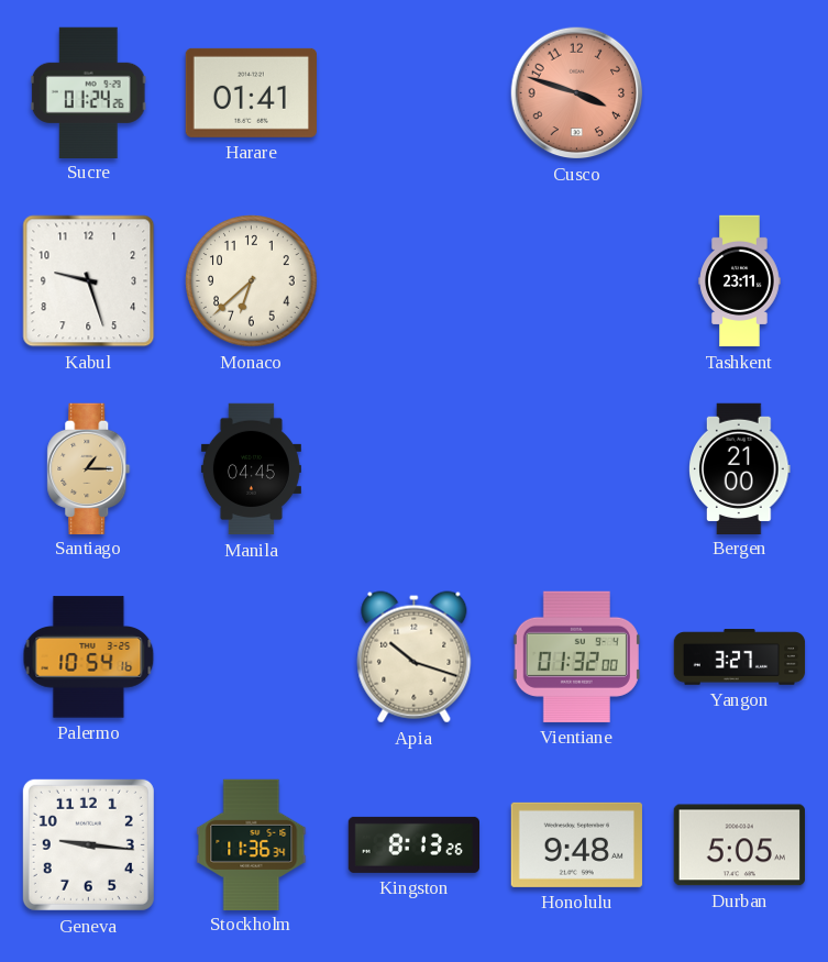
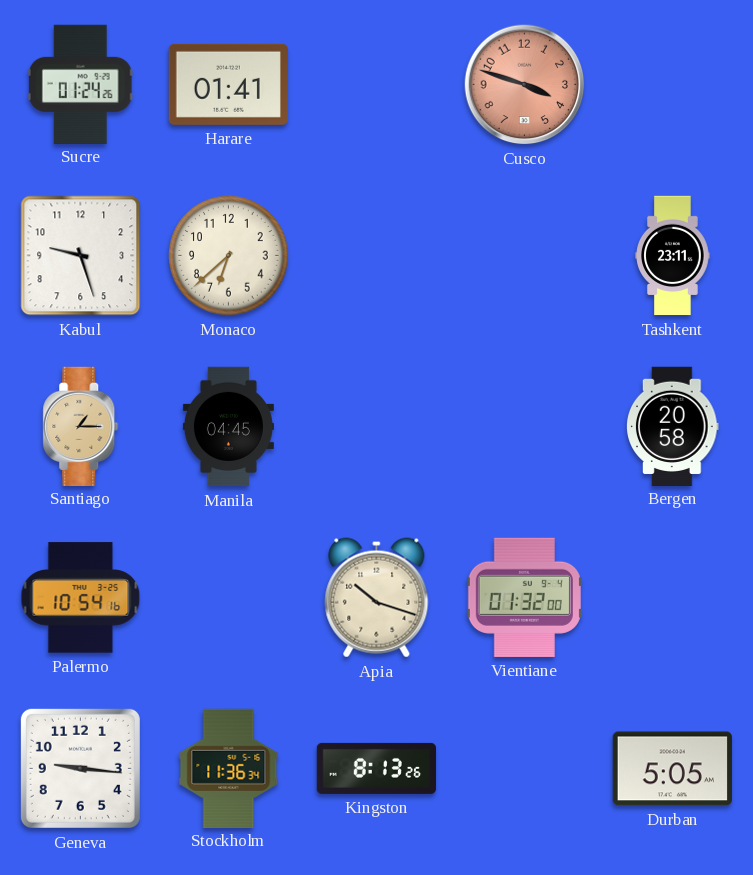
Bergen: 21:00 -> 20:58
Yangon: 3:27 -> none
Honolulu: 9:48 -> none
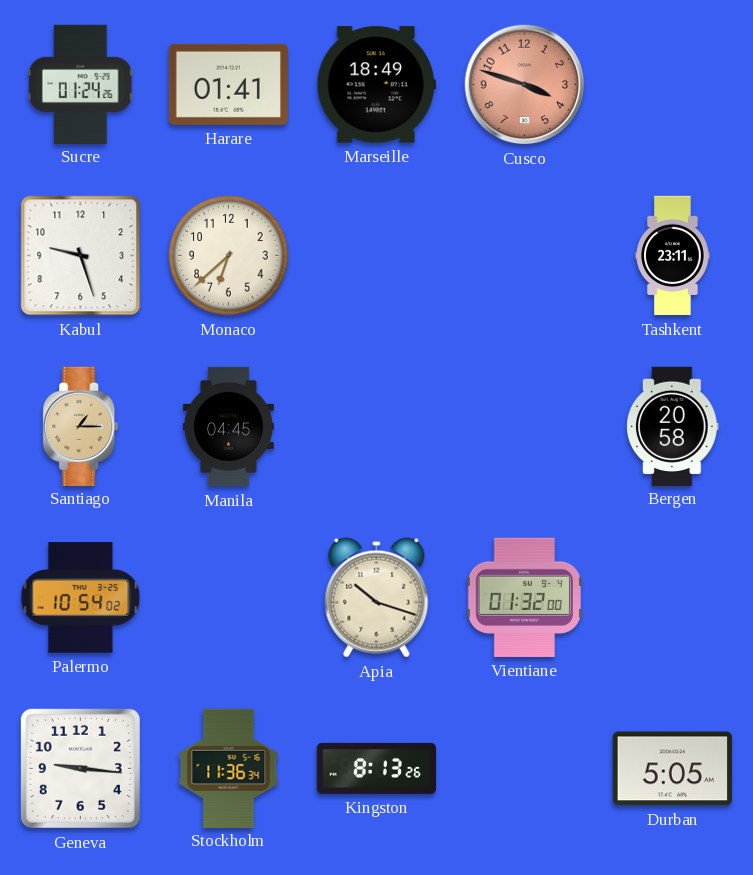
Marseille: none -> 18:49
Palermo: 10:54:16 -> 10:54:02
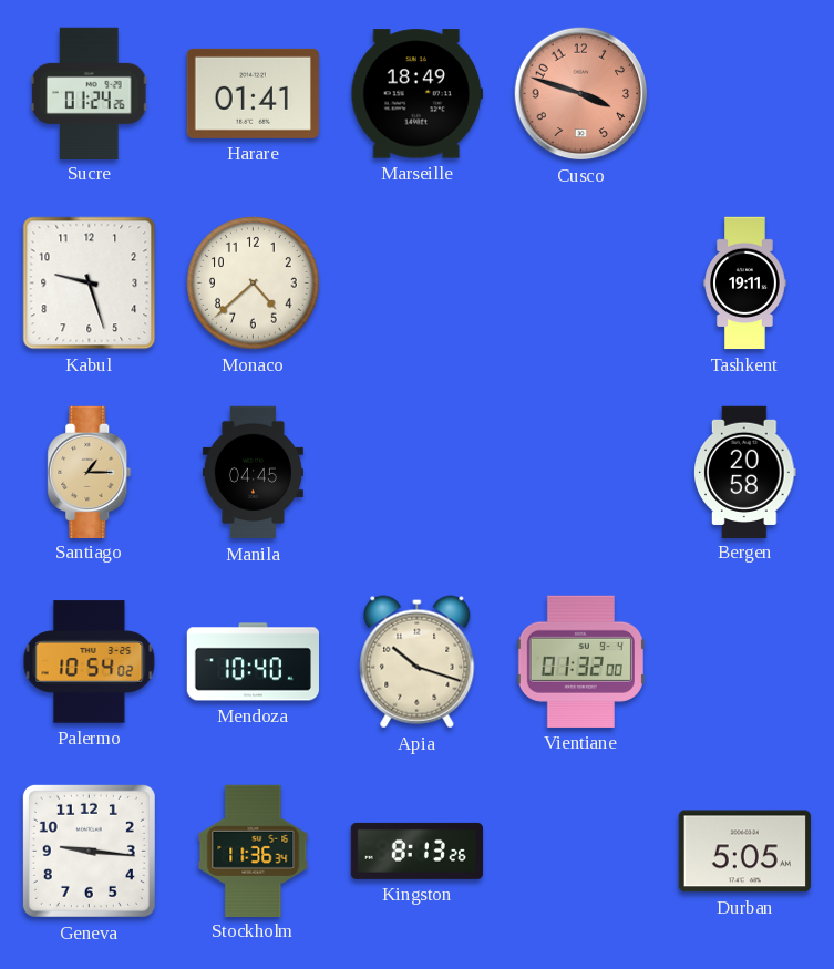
Monaco: 6:38 -> 4:38
Tashkent: 23:11 -> 19:11
Mendoza: none -> 10:40
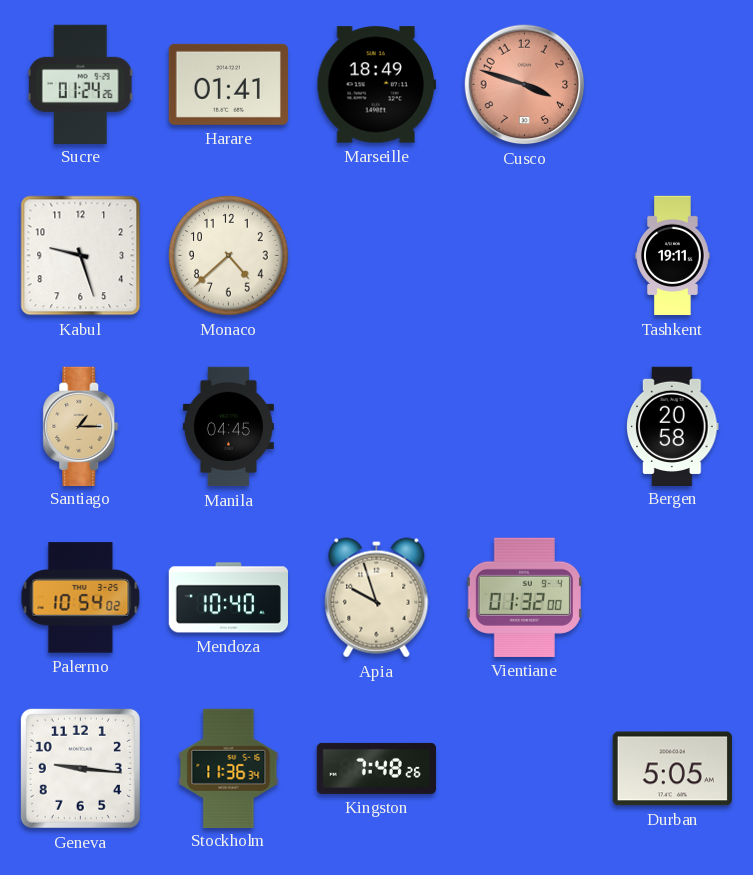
Apia: 10:18 -> 9:57
Kingston: 8:13 -> 7:48
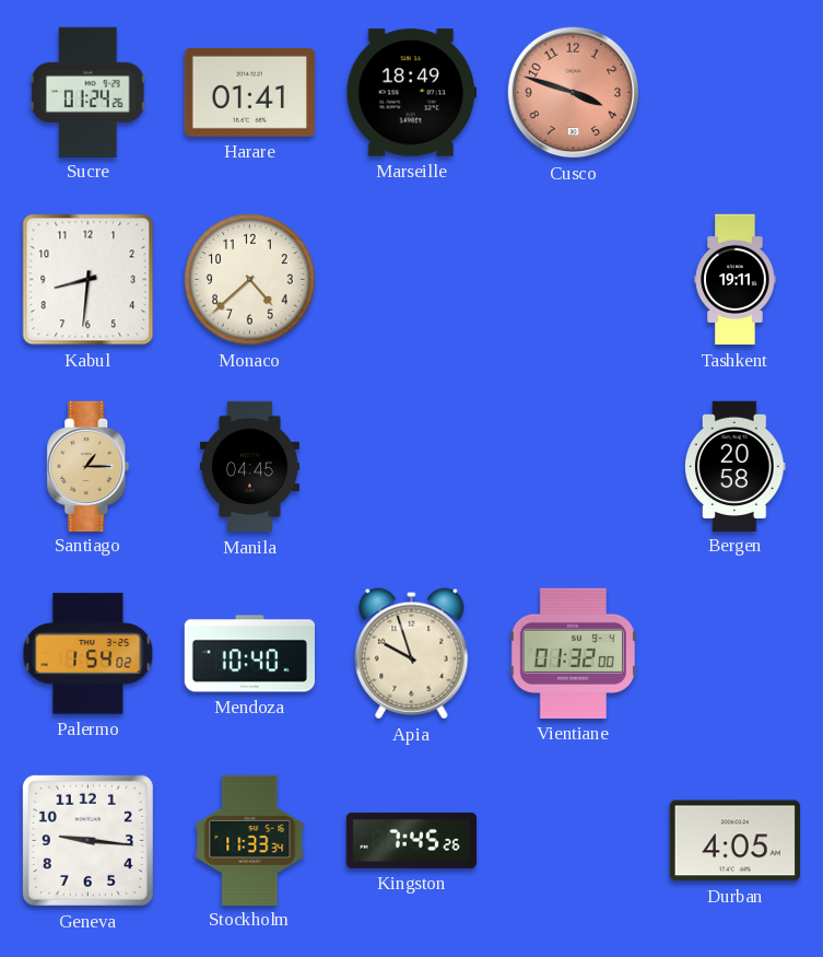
Kabul: 9:27 -> 8:31
Palermo: 10:54 -> 1:54
Stockholm: 11:36 -> 11:33
Kingston: 7:48 -> 7:45
Durban: 5:05 -> 4:05
